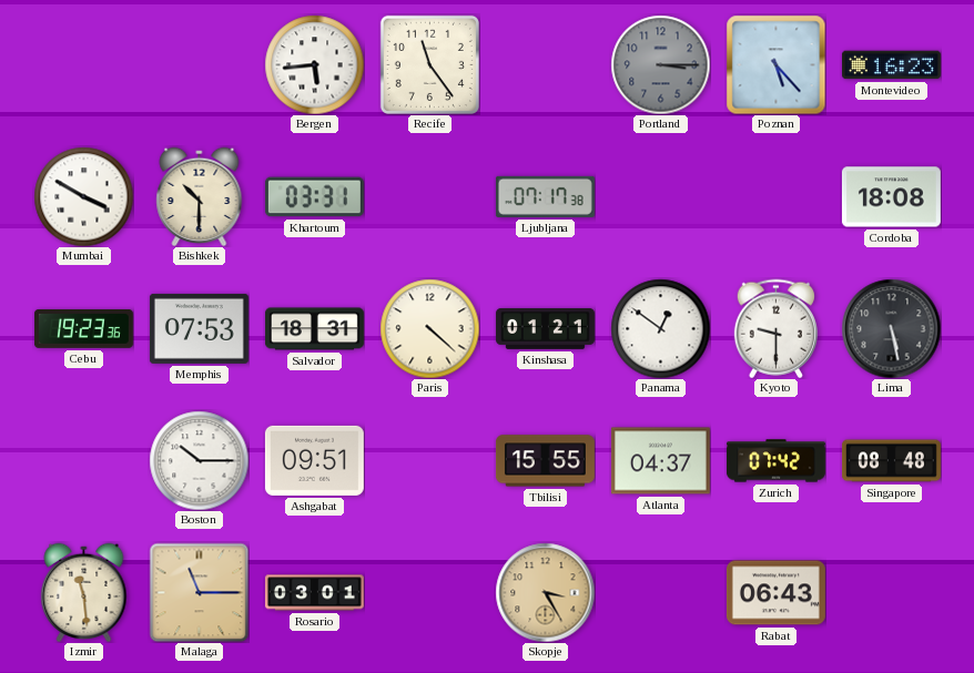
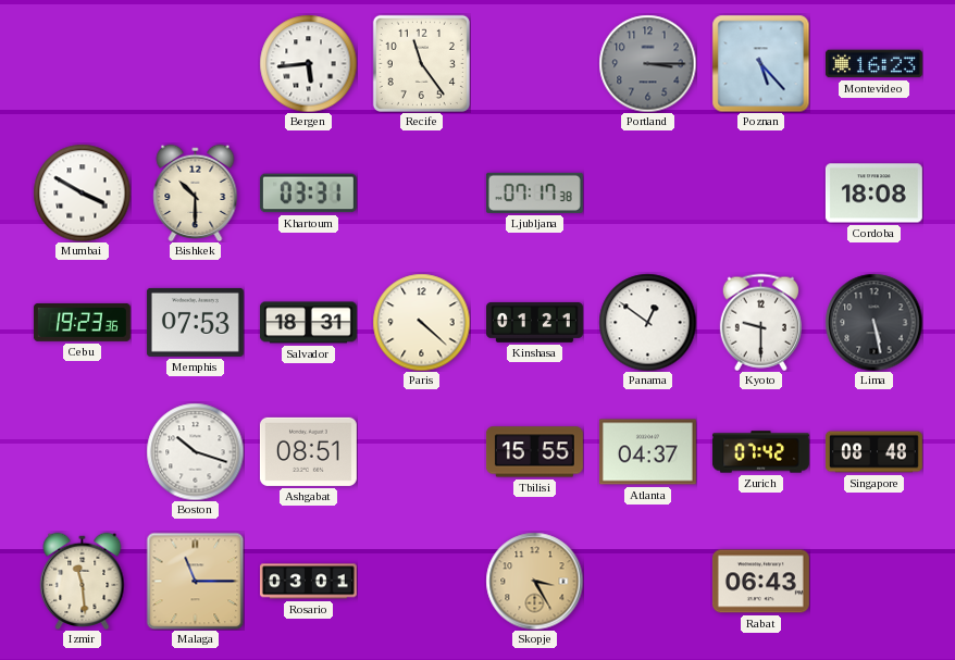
Boston: 10:15 -> 10:18
Ashgabat: 09:51 -> 08:51
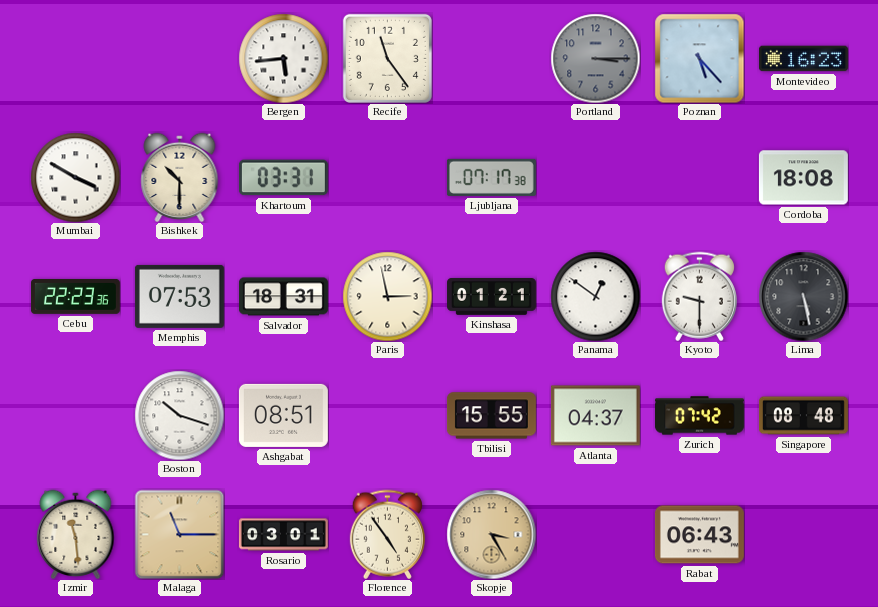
Cebu: 19:23 -> 22:23
Paris: 4:22 -> 2:58
Florence: none -> 4:54
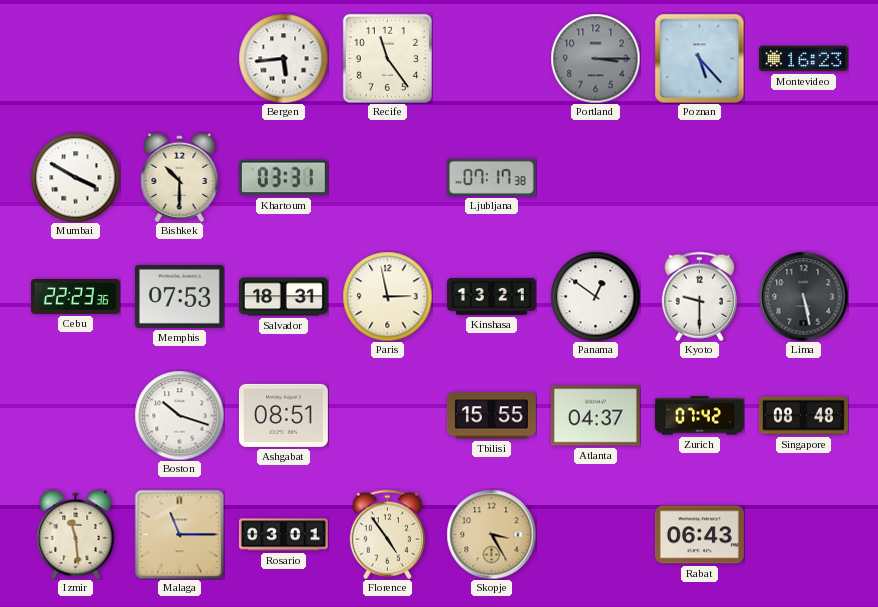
Cordoba: 18:08 -> none
Kinshasa: 01:21 -> 13:21
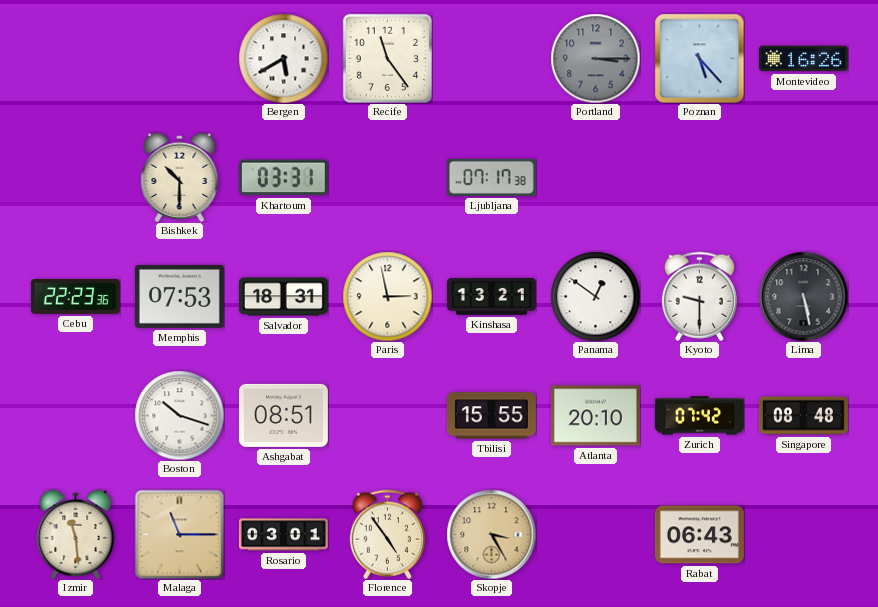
Bergen: 5:44 -> 5:40
Montevideo: 16:23 -> 16:26
Mumbai: 3:50 -> none
Atlanta: 04:37 -> 20:10
